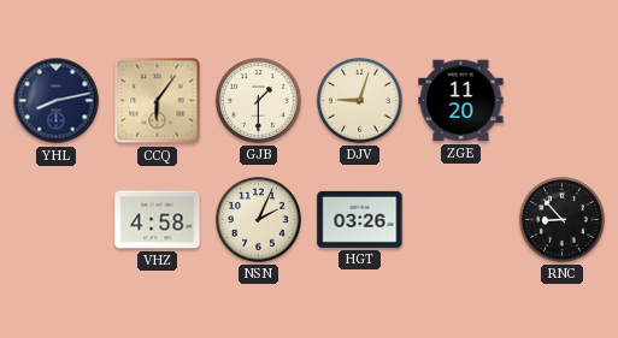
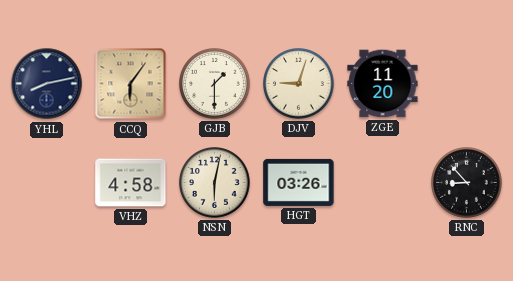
NSN: 2:04 -> 6:02
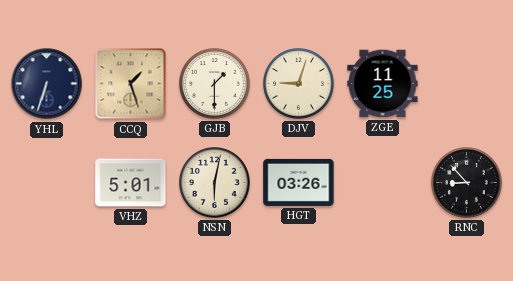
YHL: 8:13 -> 6:33
CCQ: 6:06 -> 1:27
ZGE: 11:20 -> 11:25
VHZ: 4:58 -> 5:01
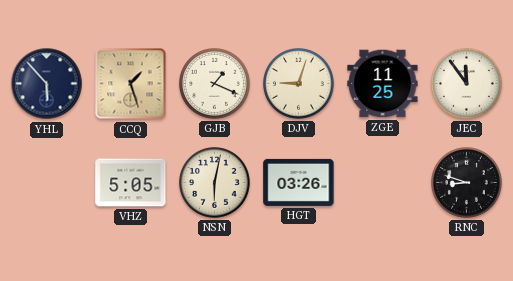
YHL: 6:33 -> 5:53
GJB: 1:30 -> 1:19
JEC: none -> 11:54
VHZ: 5:01 -> 5:05
RNC: 8:53 -> 8:48
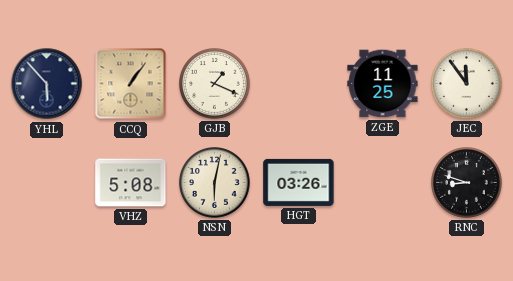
CCQ: 1:27 -> 1:06
DJV: 9:03 -> none
VHZ: 5:05 -> 5:08
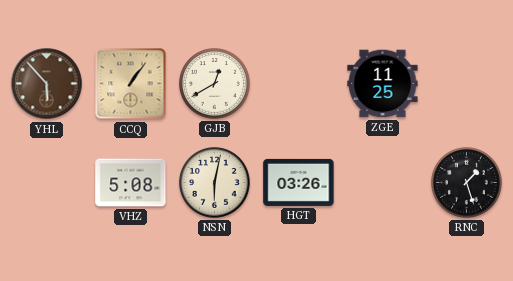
YHL dial: navy -> brown
GJB: 1:19 -> 12:40
JEC: 11:54 -> none
RNC: 8:48 -> 1:27
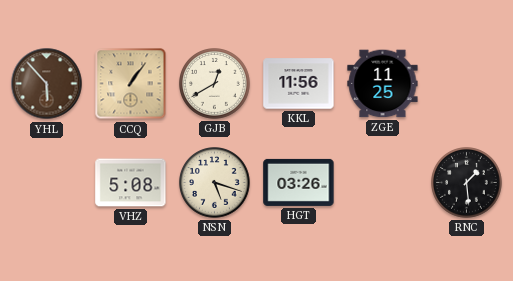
KKL: none -> 11:56
NSN: 6:02 -> 5:18
RNC: 1:27 -> 1:29
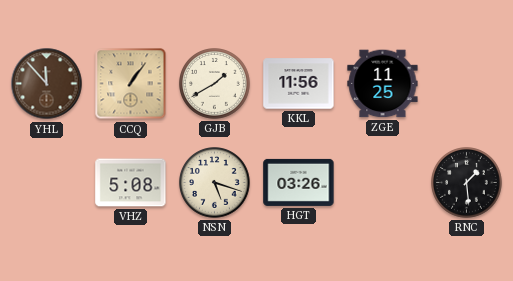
YHL: 5:53 -> 11:53
GJB: 12:40 -> 1:40
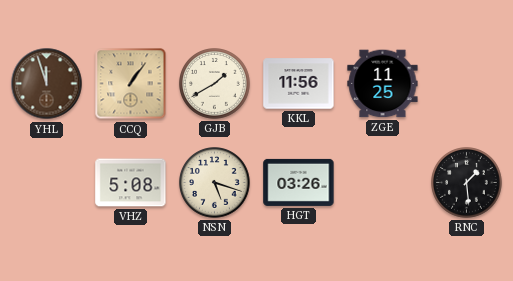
YHL: 11:53 -> 11:57
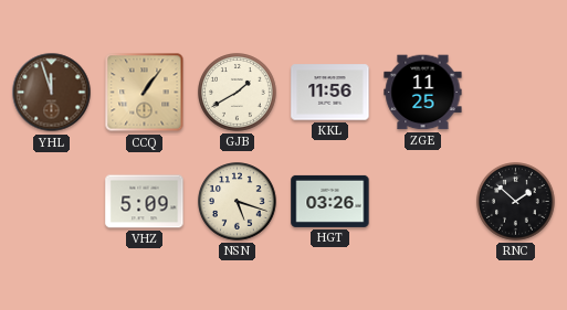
VHZ: 5:08 -> 5:09
RNC: 1:29 -> 1:52
